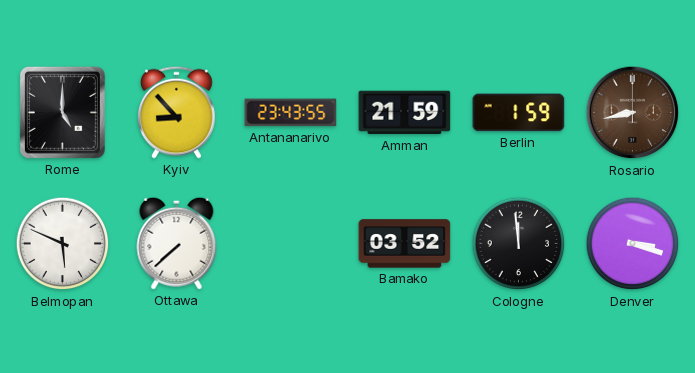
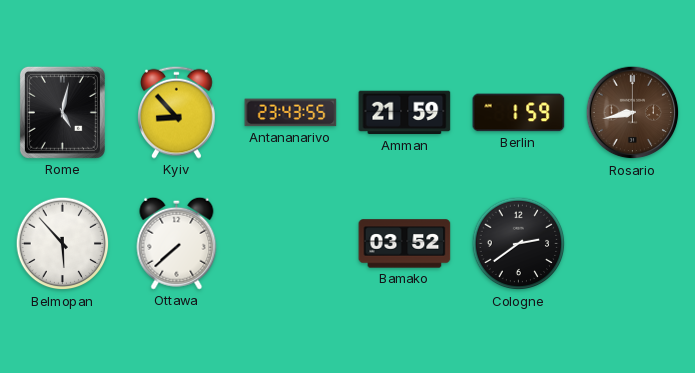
Rome: 5:00 -> 5:02
Belmopan: 5:49 -> 5:53
Cologne: 11:59 -> 2:39
Denver: 3:18 -> none
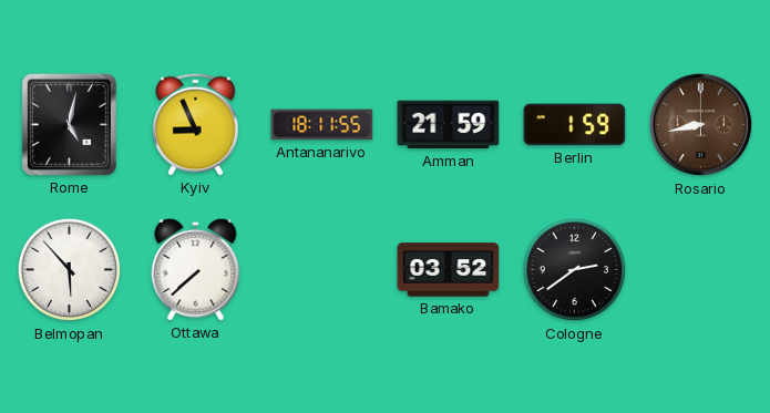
Kyiv: 8:53 -> 8:56
Antananarivo: 23:43 -> 18:11
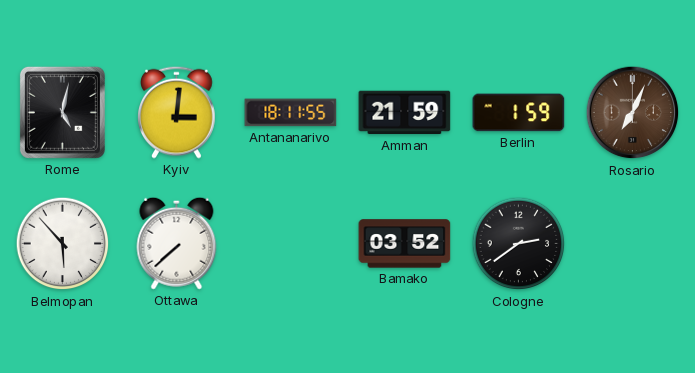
Kyiv: 8:56 -> 3:01
Rosario: 8:43 -> 7:04
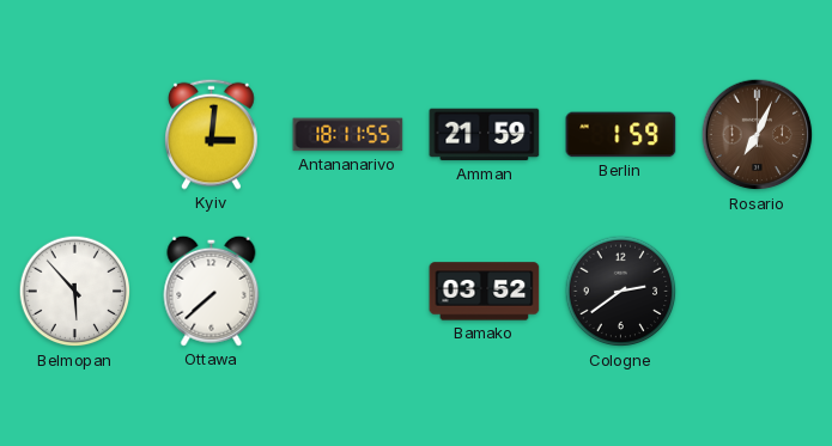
Rome: 5:02 -> none
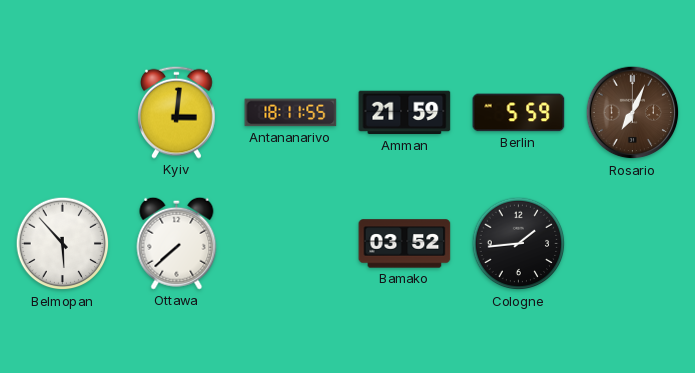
Berlin: 1:59 -> 5:59
Cologne: 2:39 -> 1:44
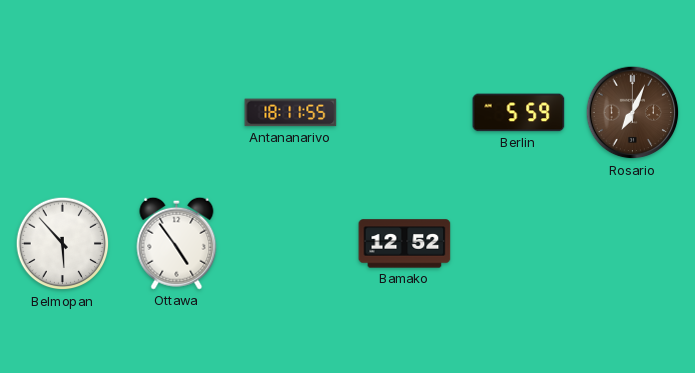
Kyiv: 3:01 -> none
Amman: 21:59 -> none
Ottawa: 7:38 -> 4:54
Bamako: 03:52 -> 12:52
Cologne: 1:44 -> none
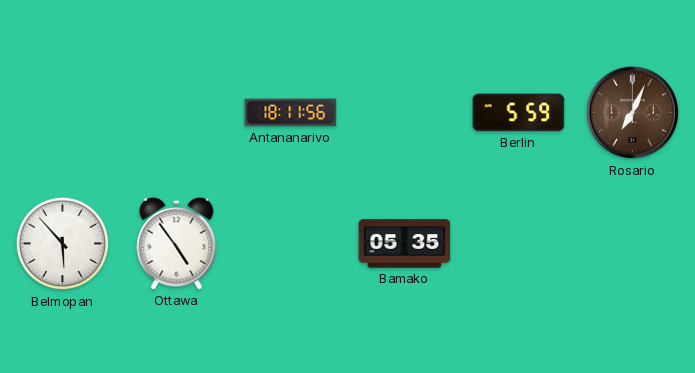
Antananarivo: 18:11:55 -> 18:11:56
Bamako: 12:52 -> 05:35
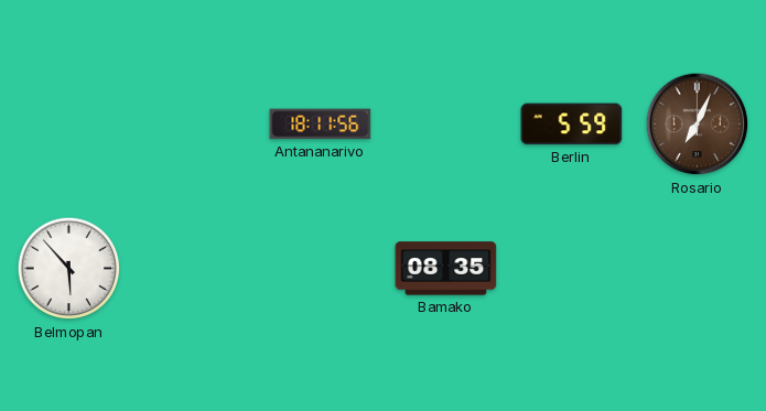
Ottawa: 4:54 -> none
Bamako: 05:35 -> 08:35
